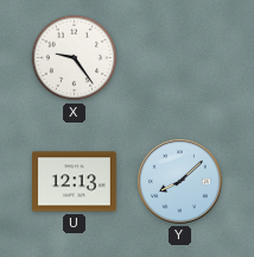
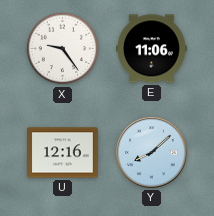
E: none -> 11:06
U: 12:13 -> 12:16
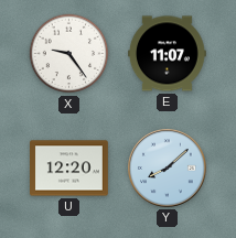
E: 11:06 -> 11:07
U: 12:16 -> 12:20
